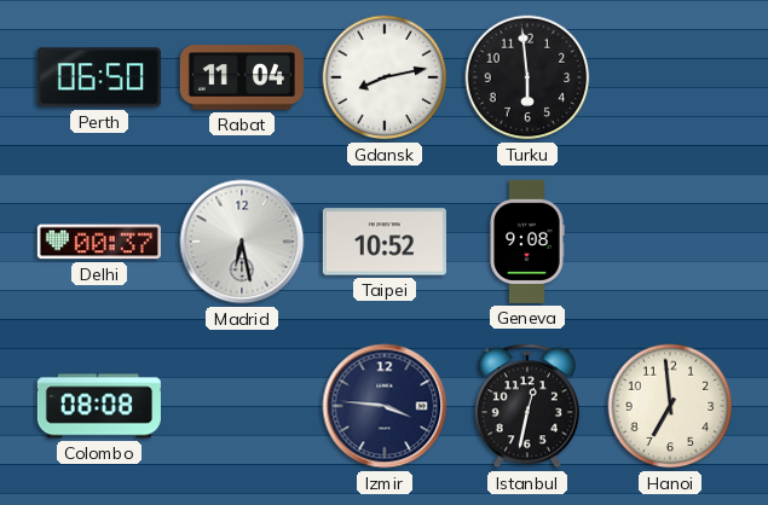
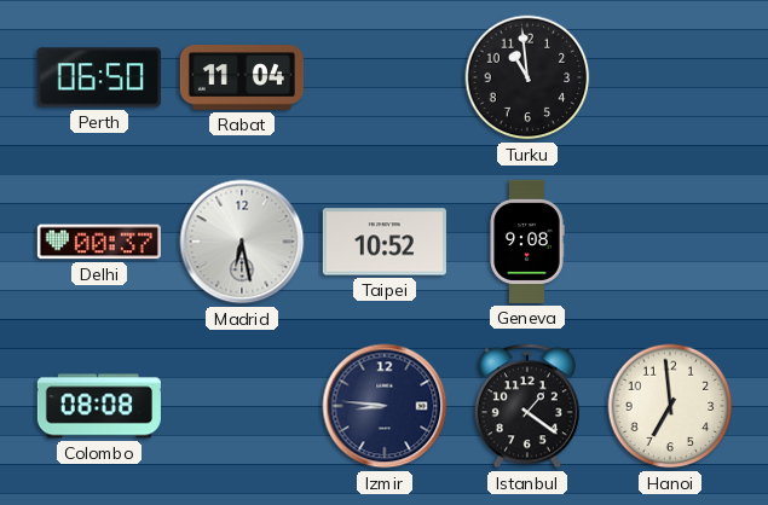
Gdansk: 8:13 -> none
Turku: 5:59 -> 10:59
Izmir: 3:46 -> 8:46
Istanbul: 12:32 -> 1:21
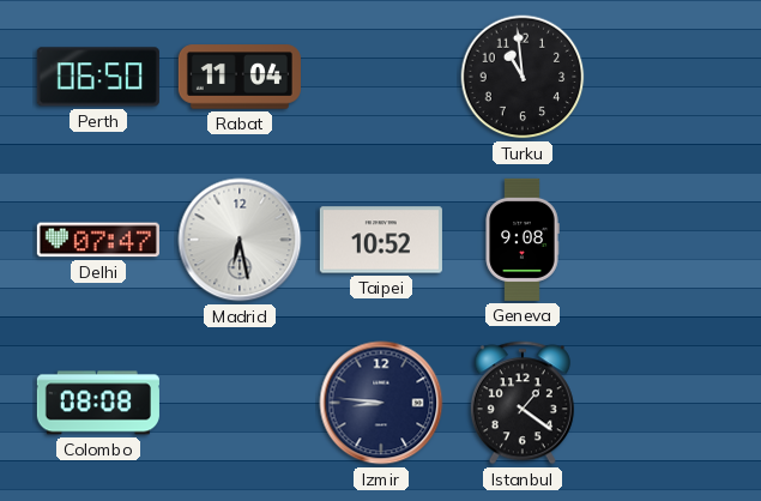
Delhi: 00:37 -> 07:47
Hanoi: 6:59 -> none
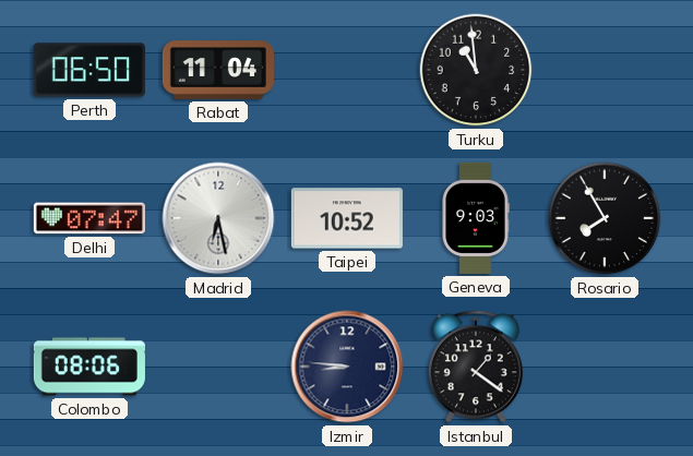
Geneva: 9:08 -> 9:03
Rosario: none -> 7:55
Colombo: 08:08 -> 08:06
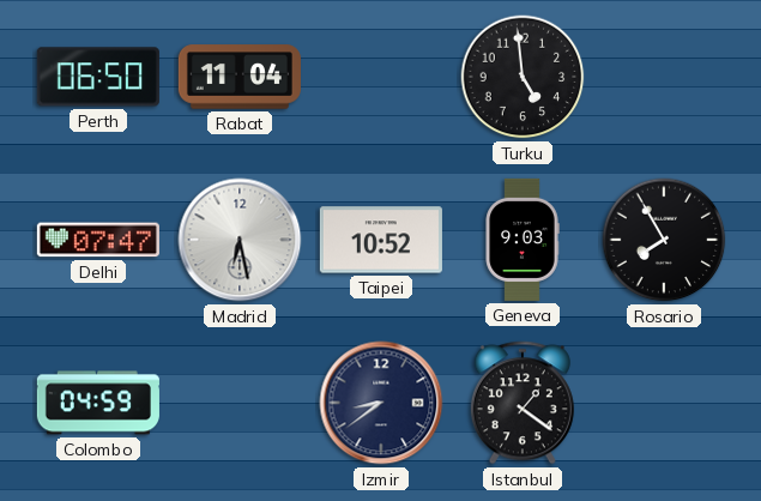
Turku: 10:59 -> 4:59
Colombo: 08:06 -> 04:59
Izmir: 8:46 -> 8:39
